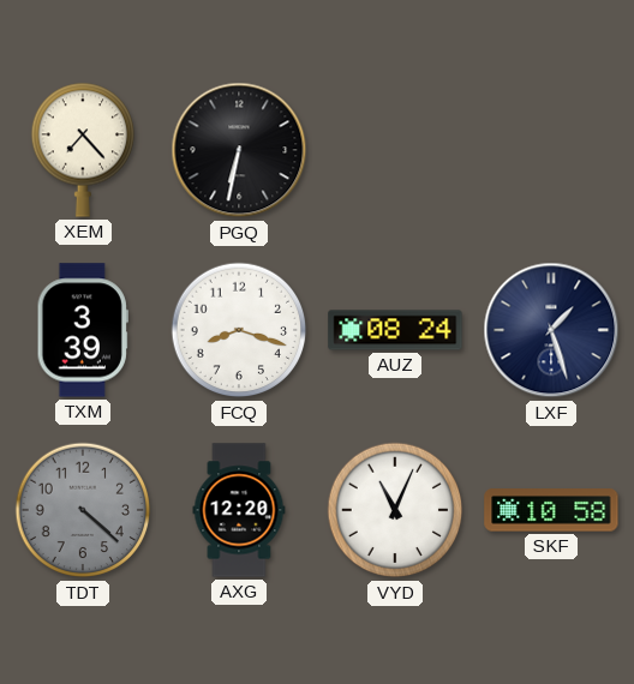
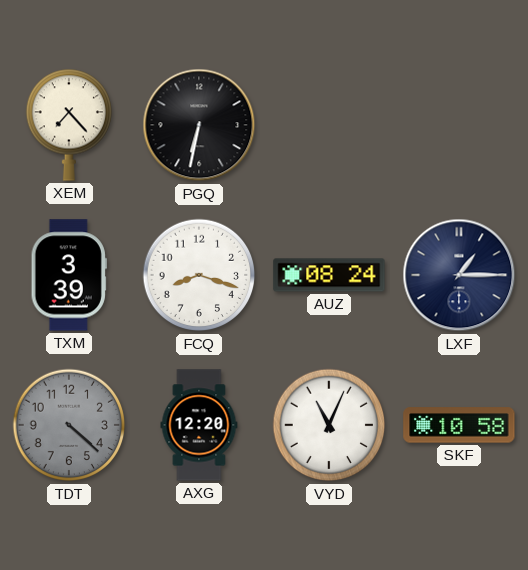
LXF: 1:27 -> 1:15
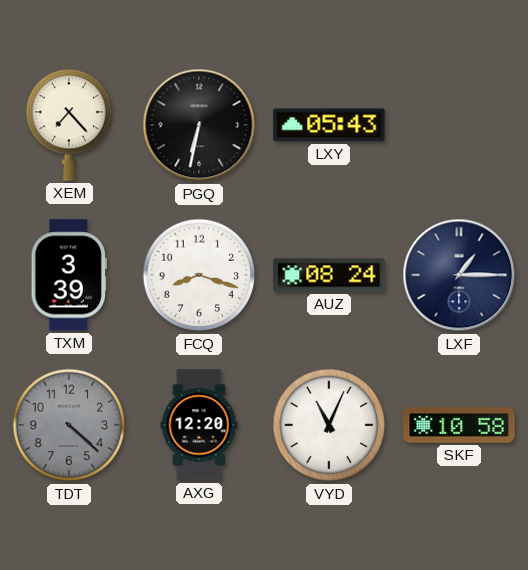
LXY: none -> 05:43
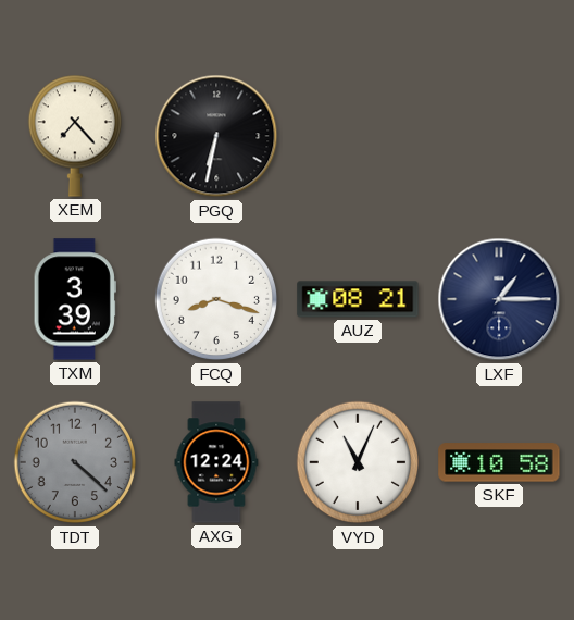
LXY: 05:43 -> none
AUZ: 08:24 -> 08:21
AXG: 12:20 -> 12:24
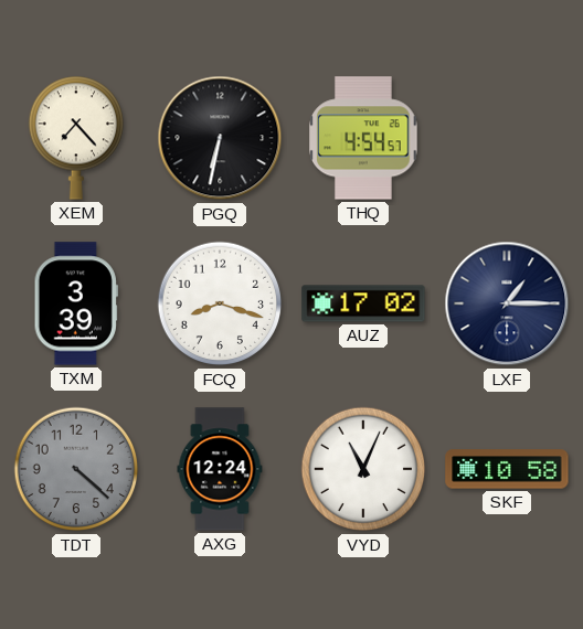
THQ: none -> 4:54
AUZ: 08:21 -> 17:02
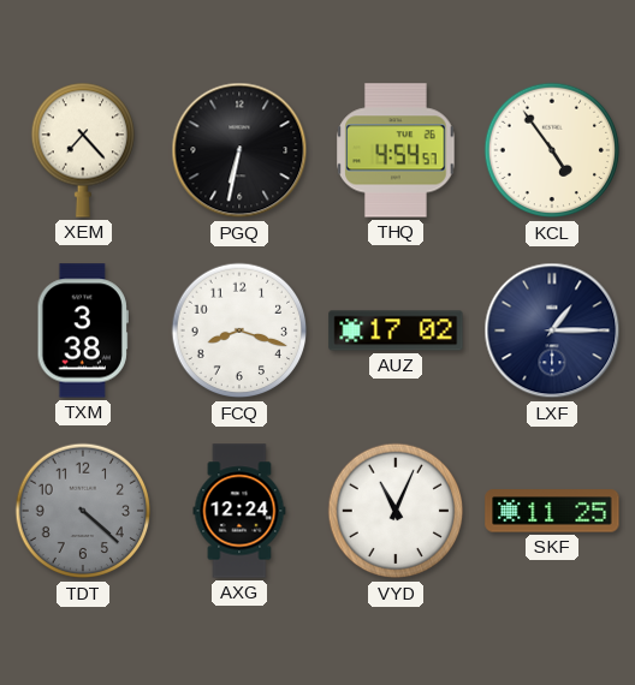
KCL: none -> 4:54
TXM: 3:39 -> 3:38
SKF: 10:58 -> 11:25
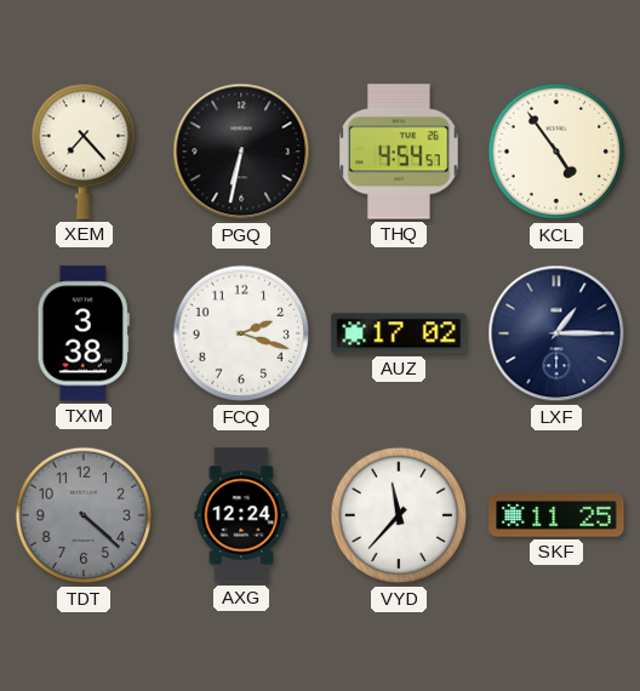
FCQ: 8:18 -> 2:18
VYD: 11:04 -> 11:37
